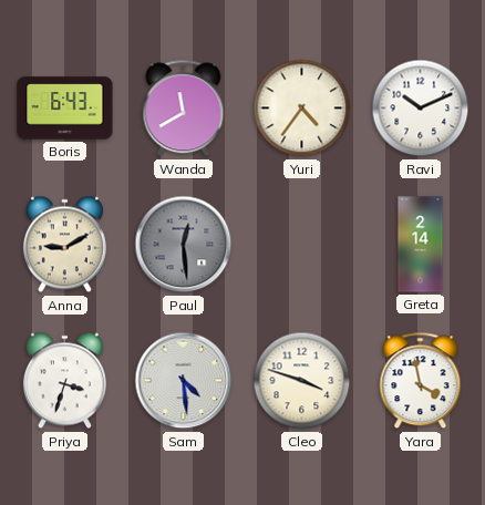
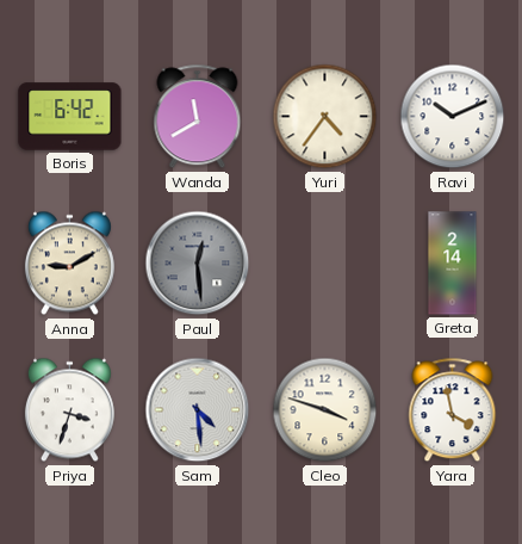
Boris: 6:43 -> 6:42
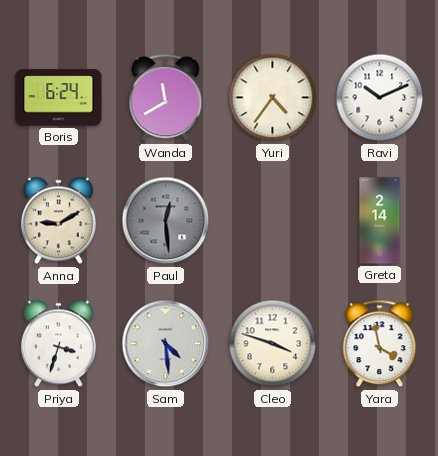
Boris: 6:42 -> 6:24
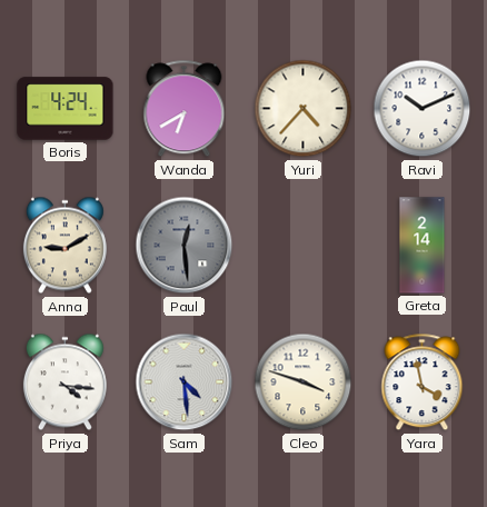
Boris: 6:24 -> 4:24
Wanda: 11:40 -> 6:40
Yuri: 4:36 -> 4:37
Priya: 3:33 -> 4:16
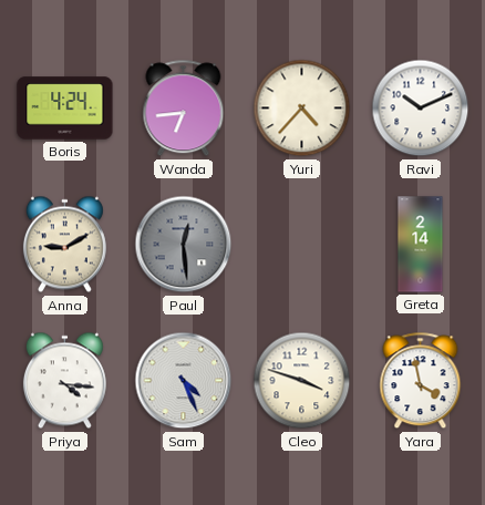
Wanda: 6:40 -> 6:44
Sam: 4:29 -> 4:26
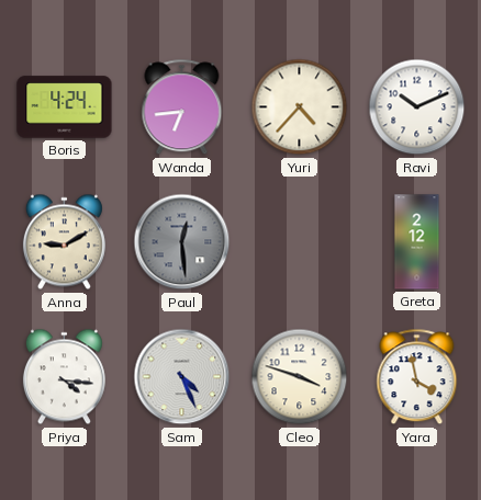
Greta: 2:14 -> 2:12
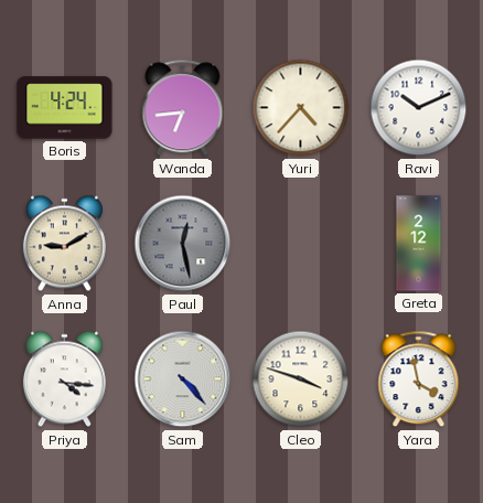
Paul: 12:29 -> 12:28
Sam: 4:26 -> 4:23
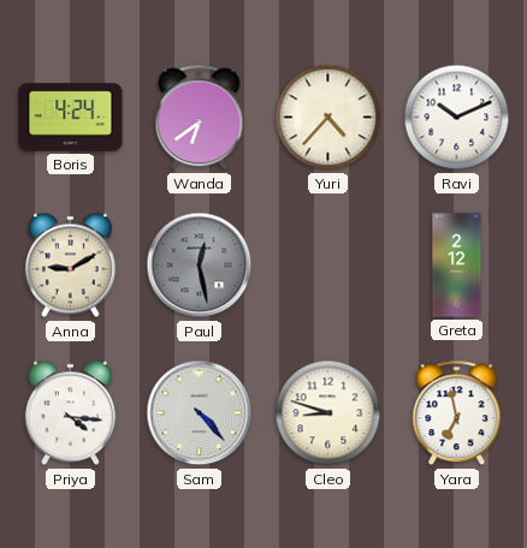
Wanda: 6:44 -> 6:39
Cleo: 3:48 -> 8:48
Yara: 3:58 -> 6:58
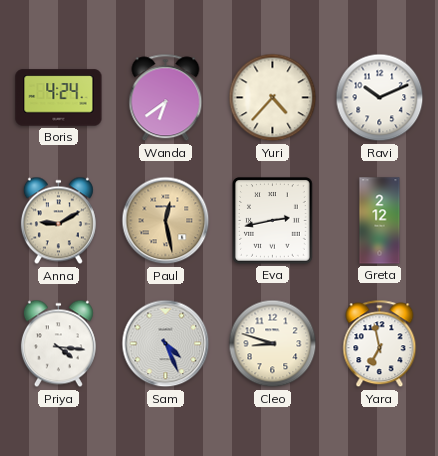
Paul dial: grey -> champagne
Eva: none -> 2:43
Sam: 4:23 -> 4:26
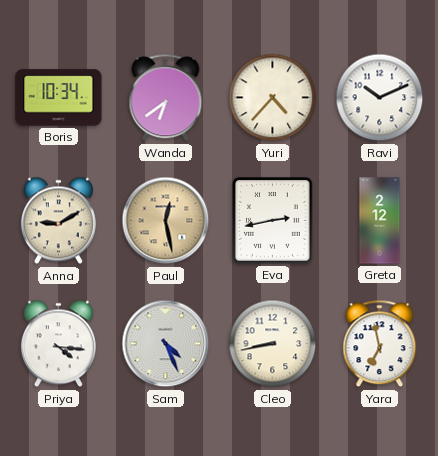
Boris: 4:24 -> 10:34
Cleo: 8:48 -> 8:43
